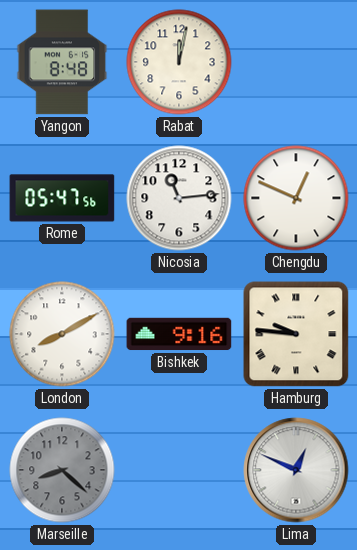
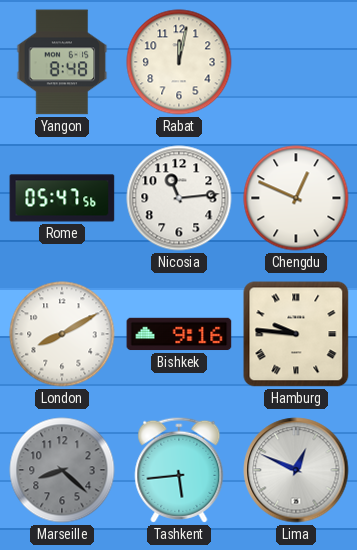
Tashkent: none -> 5:44
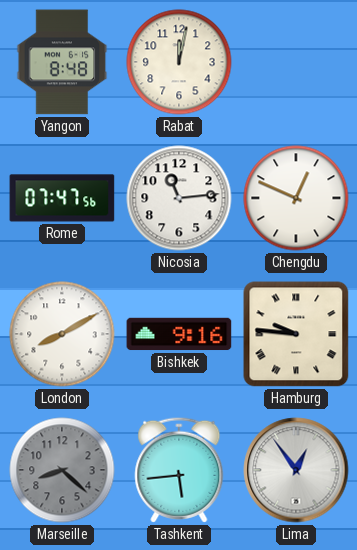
Rome: 05:47 -> 07:47
Lima: 12:49 -> 12:54
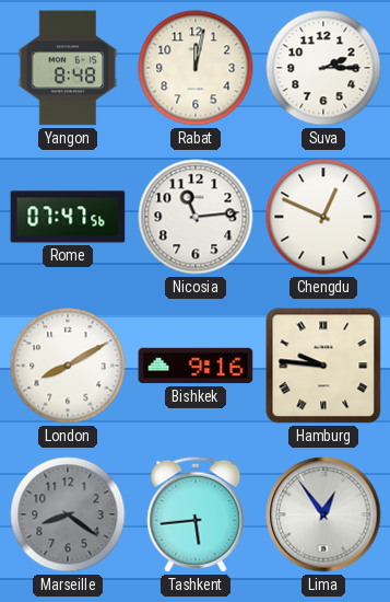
Suva: none -> 2:15
Marseille: 8:22 -> 8:21
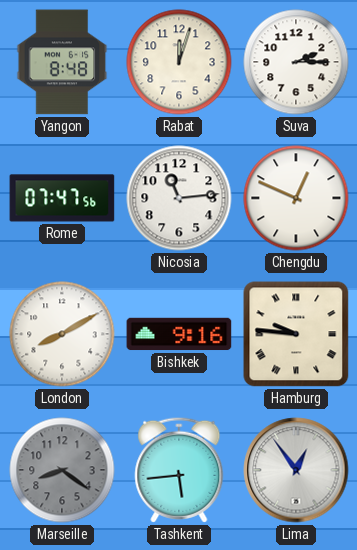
Rabat: 12:02 -> 12:03
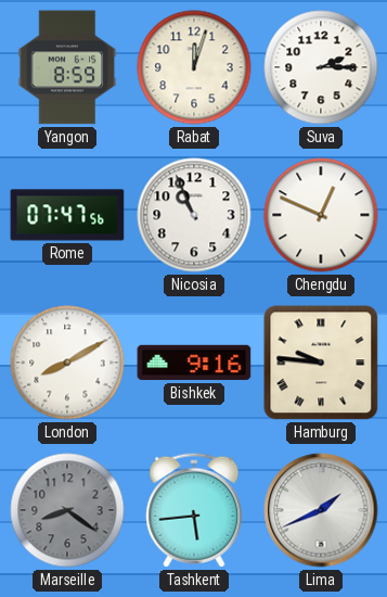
Yangon: 8:48 -> 8:59
Nicosia: 11:14 -> 10:56
Lima: 12:54 -> 1:41
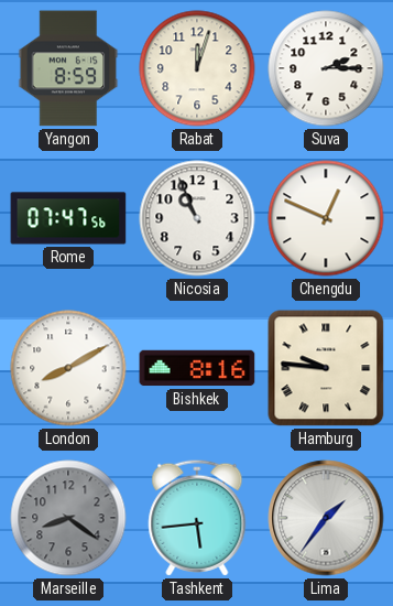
Bishkek: 9:16 -> 8:16
Lima: 1:41 -> 1:36
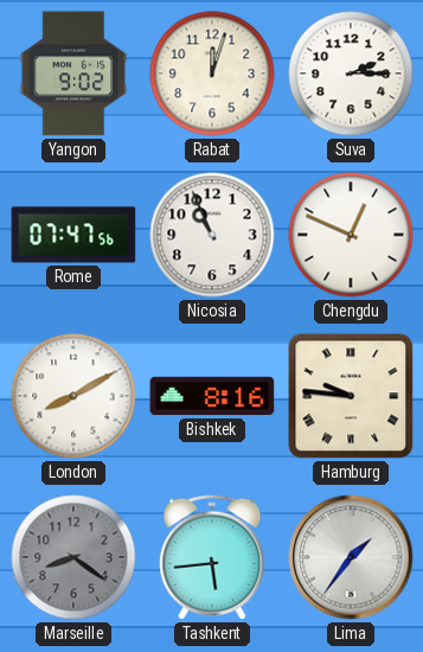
Yangon: 8:59 -> 9:02
